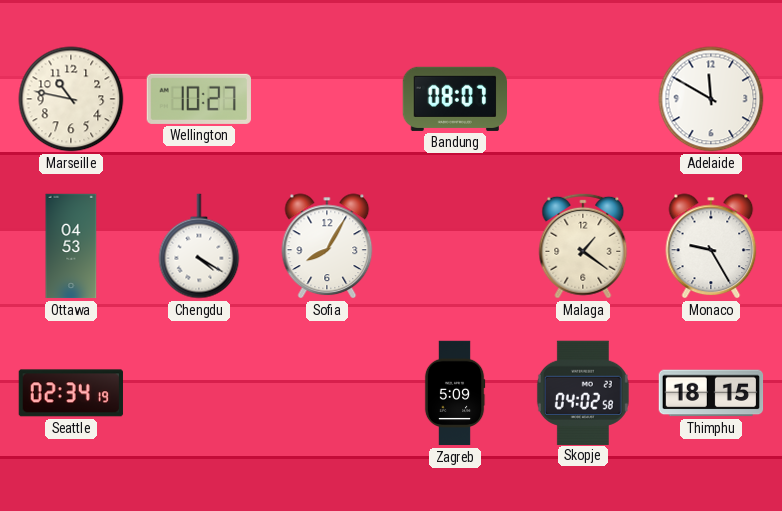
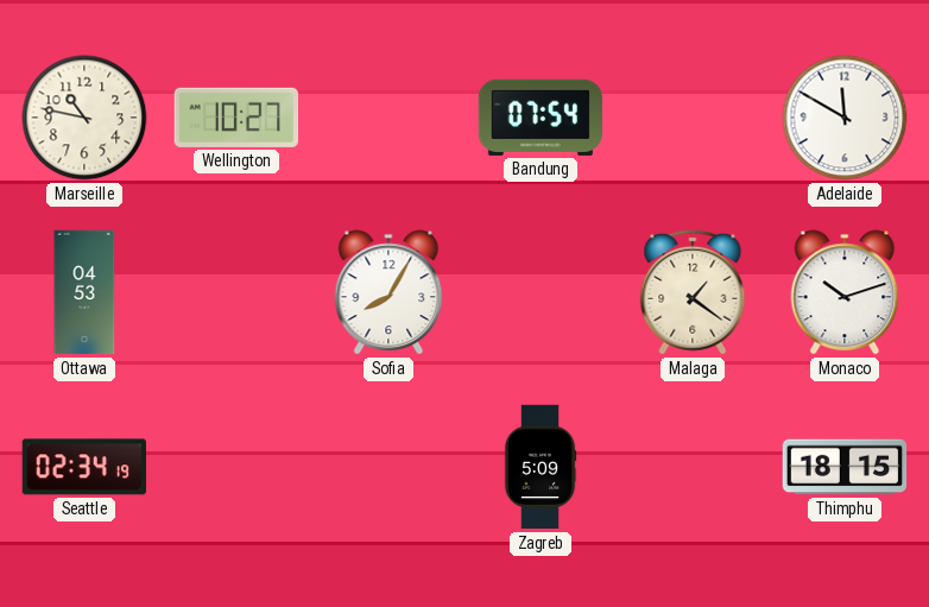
Bandung: 08:07 -> 07:54
Chengdu: 4:20 -> none
Monaco: 9:25 -> 10:12
Skopje: 04:02 -> none
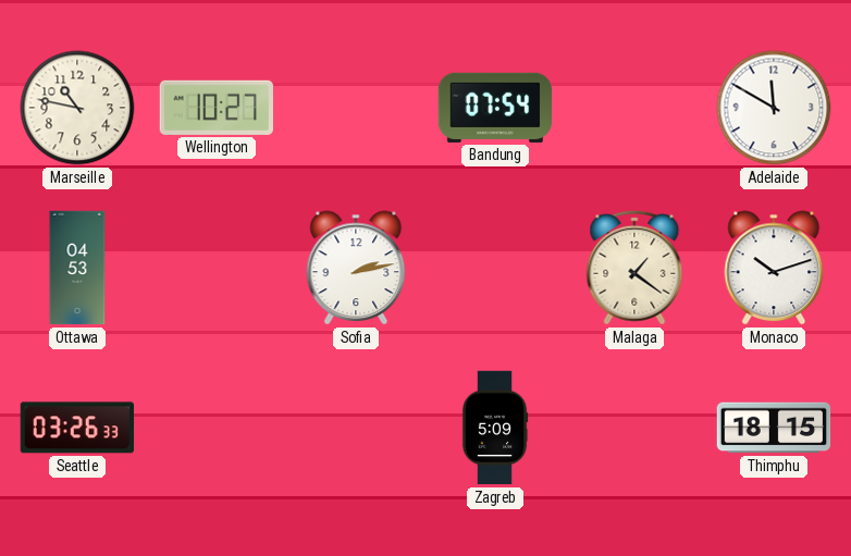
Sofia: 8:05 -> 2:13
Seattle: 02:34 -> 03:26
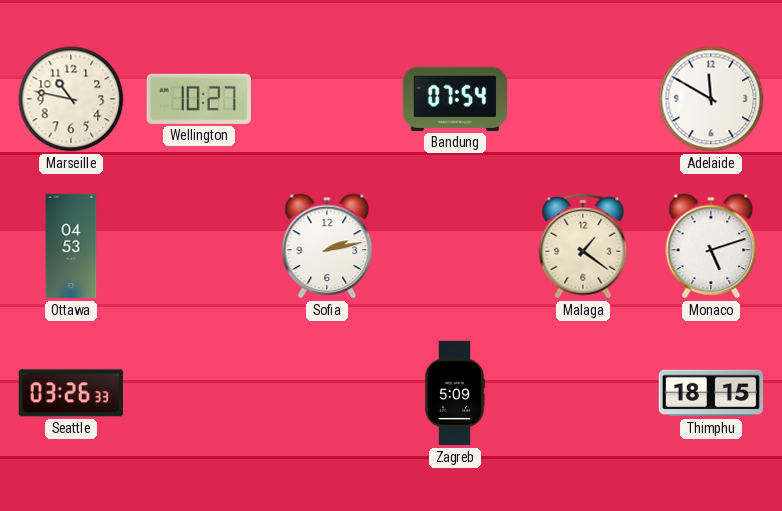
Monaco: 10:12 -> 5:12
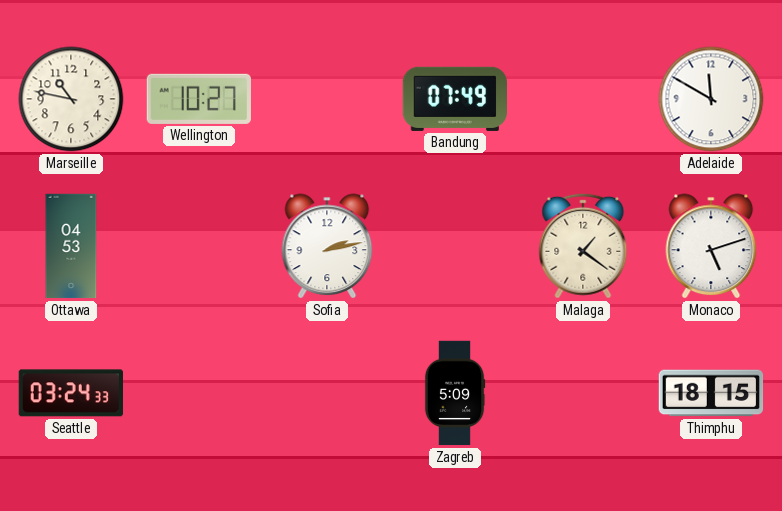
Bandung: 07:54 -> 07:49
Seattle: 03:26 -> 03:24
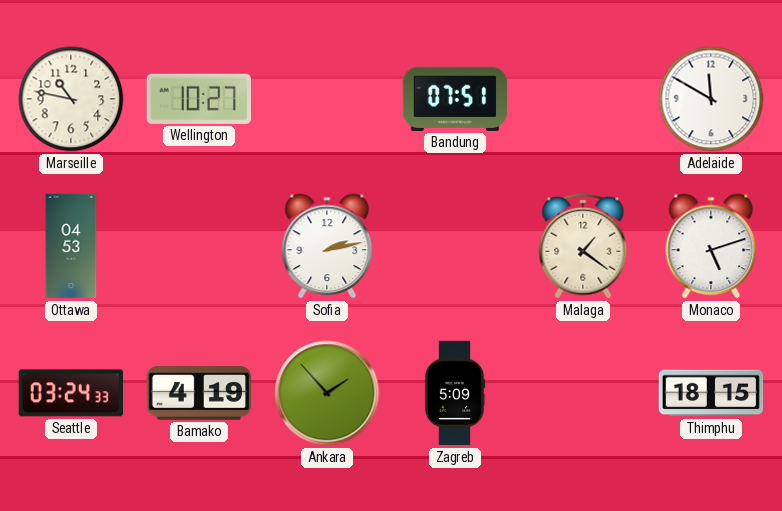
Bandung: 07:49 -> 07:51
Bamako: none -> 4:19
Ankara: none -> 1:53
